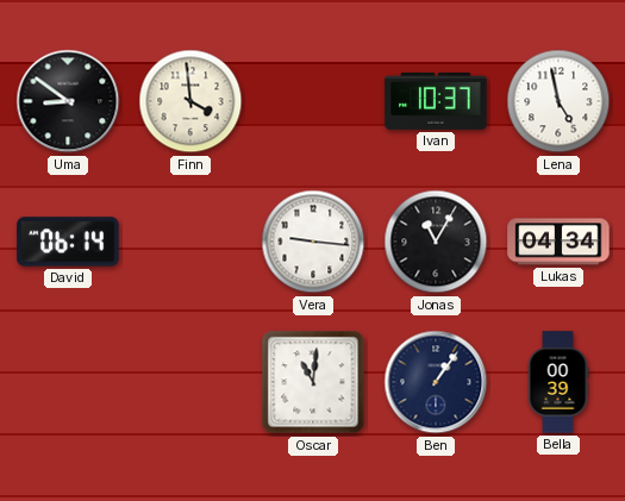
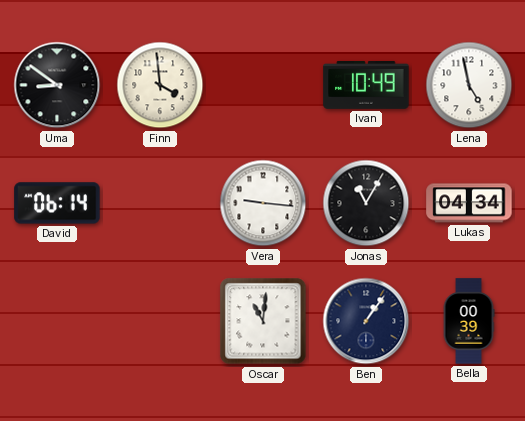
Ivan: 10:37 -> 10:49
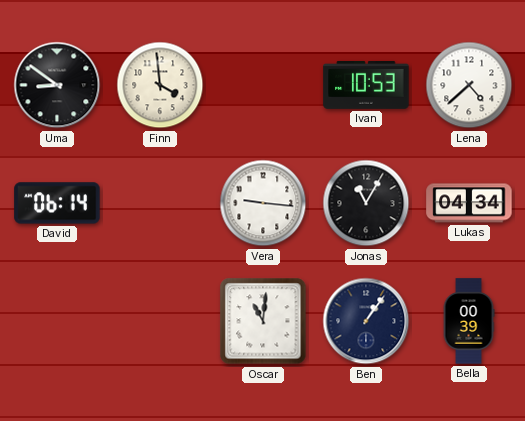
Ivan: 10:49 -> 10:53
Lena: 4:58 -> 4:38
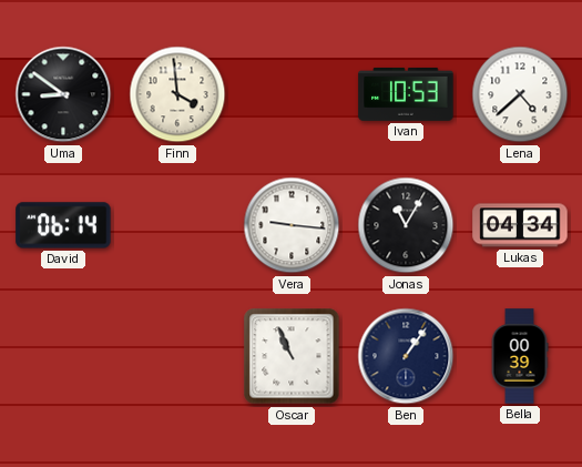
Oscar: 11:01 -> 10:56
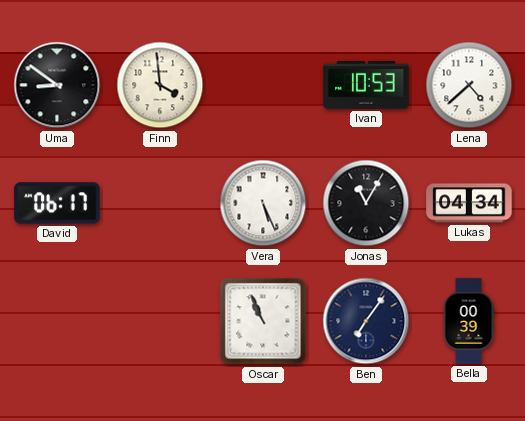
David: 06:14 -> 06:17
Vera: 9:16 -> 5:26
Ben: 1:06 -> 7:06
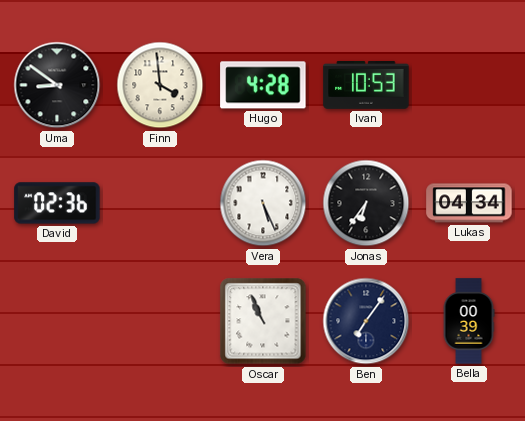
Hugo: none -> 4:28
Lena: 4:38 -> none
David: 06:17 -> 02:36
Jonas: 11:05 -> 6:36
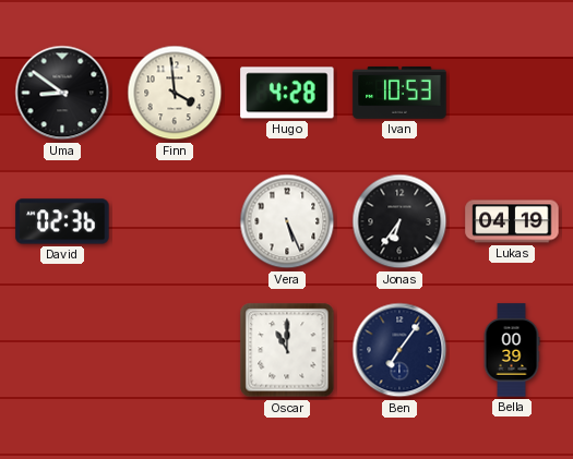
Lukas: 04:34 -> 04:19
Oscar: 10:56 -> 11:00
